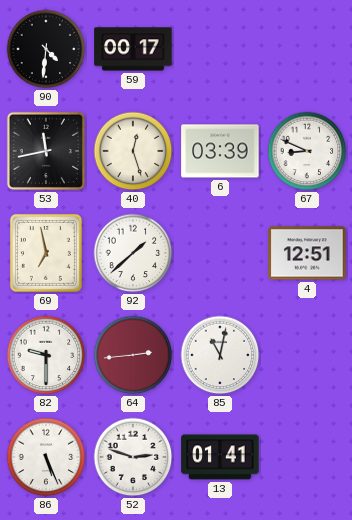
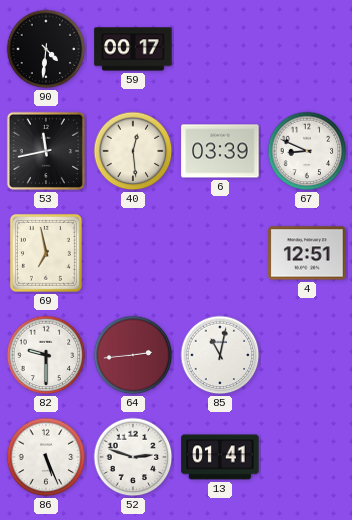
40: 12:27 -> 12:29
92: 1:38 -> none
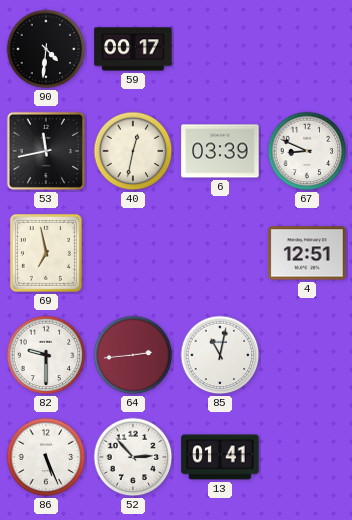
40: 12:29 -> 12:32
52: 2:48 -> 2:53
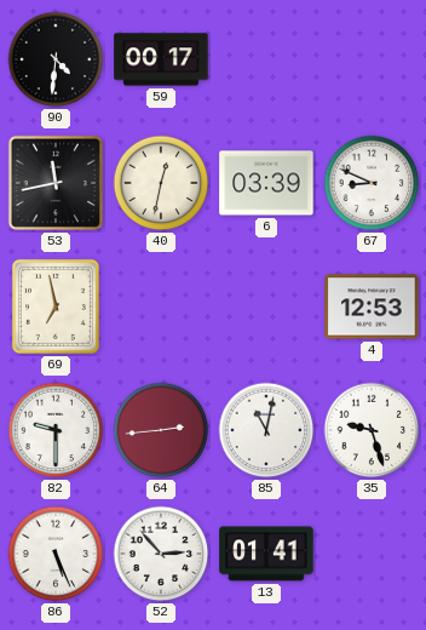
4: 12:51 -> 12:53
35: none -> 9:27
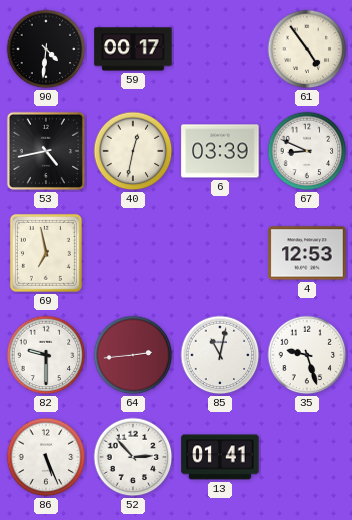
61: none -> 4:54
53: 11:43 -> 4:43
